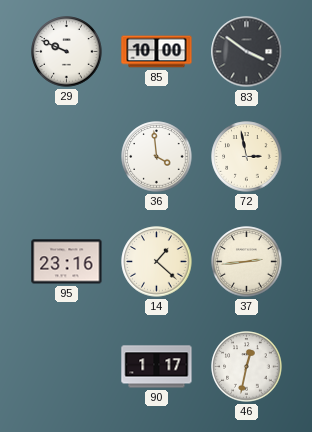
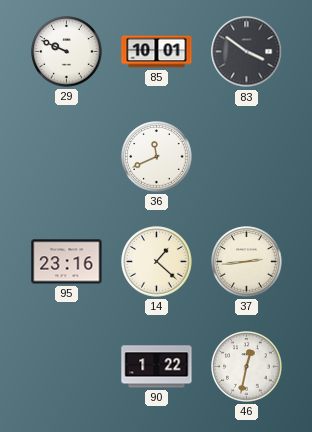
85: 10:00 -> 10:01
36: 3:59 -> 11:41
72: 2:58 -> none
90: 1:17 -> 1:22
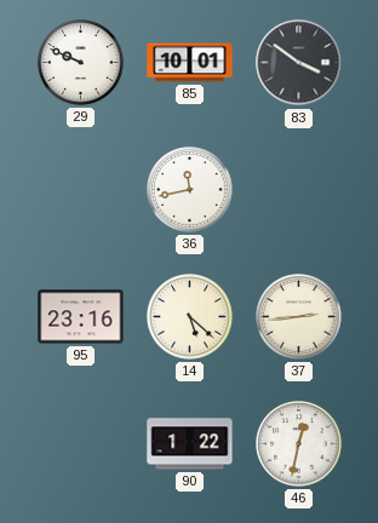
36: 11:41 -> 11:43
14: 1:22 -> 5:22
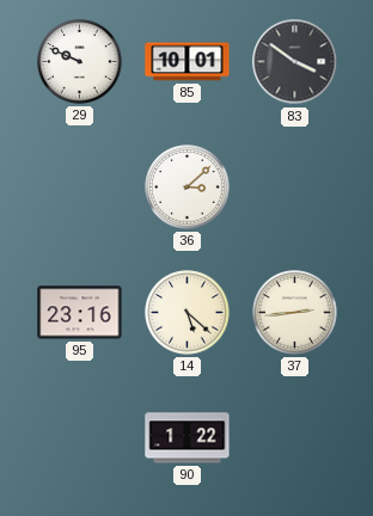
36: 11:43 -> 3:08
46: 12:32 -> none
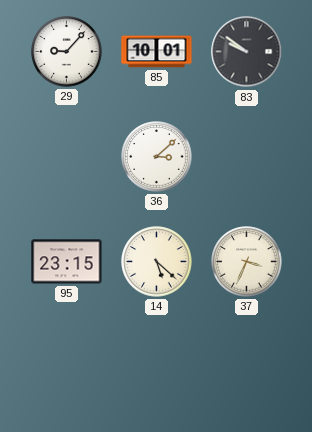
29: 9:49 -> 9:07
83: 3:51 -> 9:51
95: 23:16 -> 23:15
37: 2:44 -> 3:34
90: 1:22 -> none
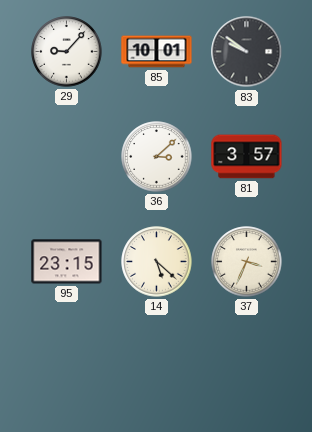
81: none -> 3:57
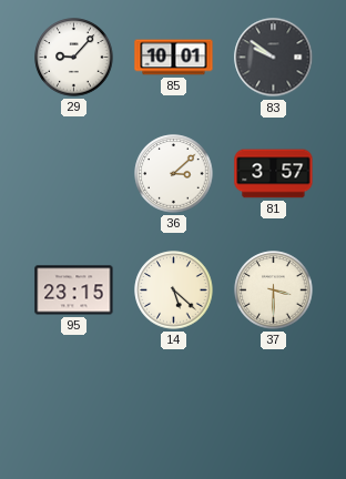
37: 3:34 -> 3:30
